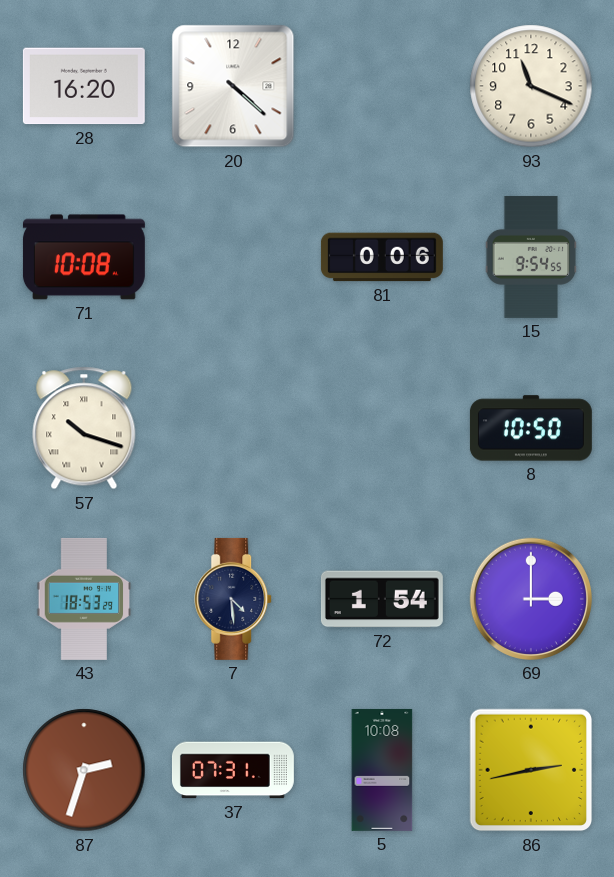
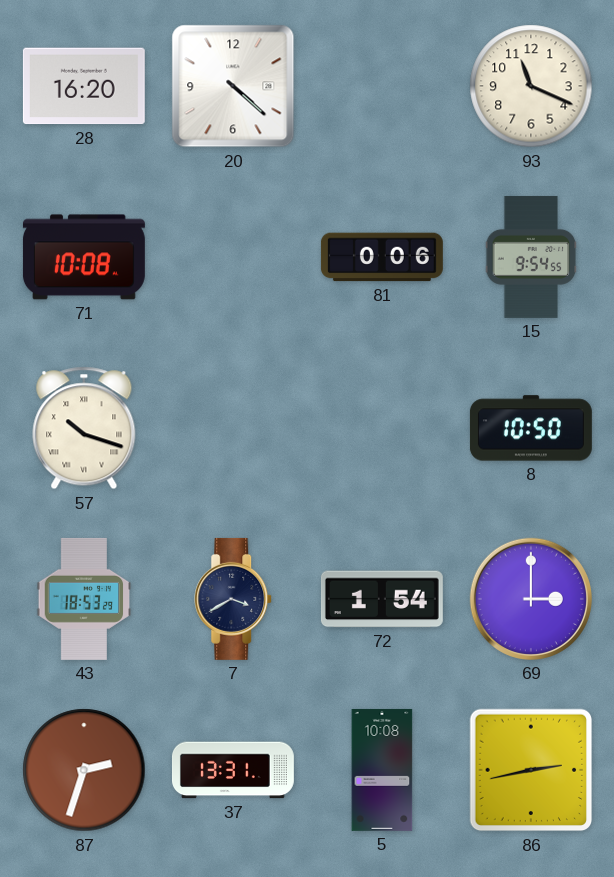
7: 4:29 -> 3:40
37: 07:31 -> 13:31
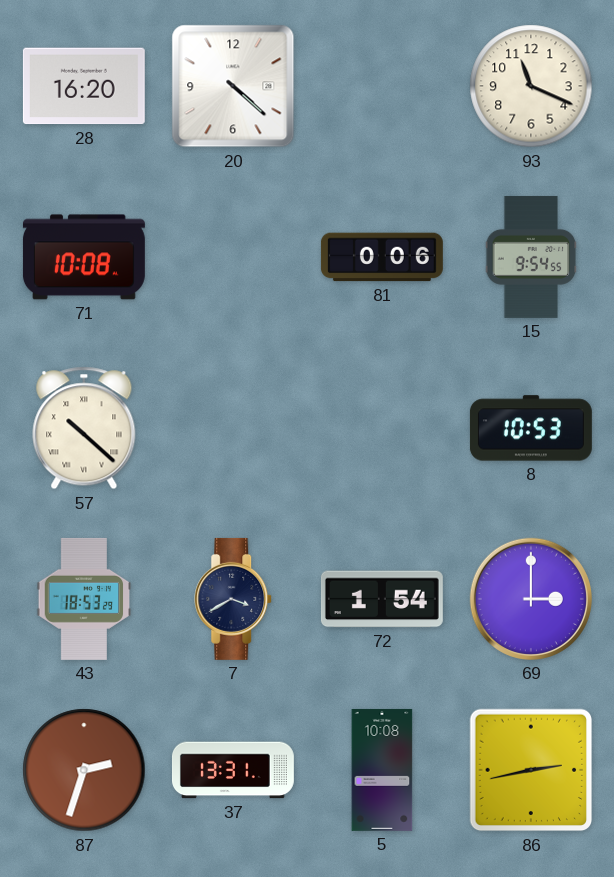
57: 10:18 -> 10:22
8: 10:50 -> 10:53
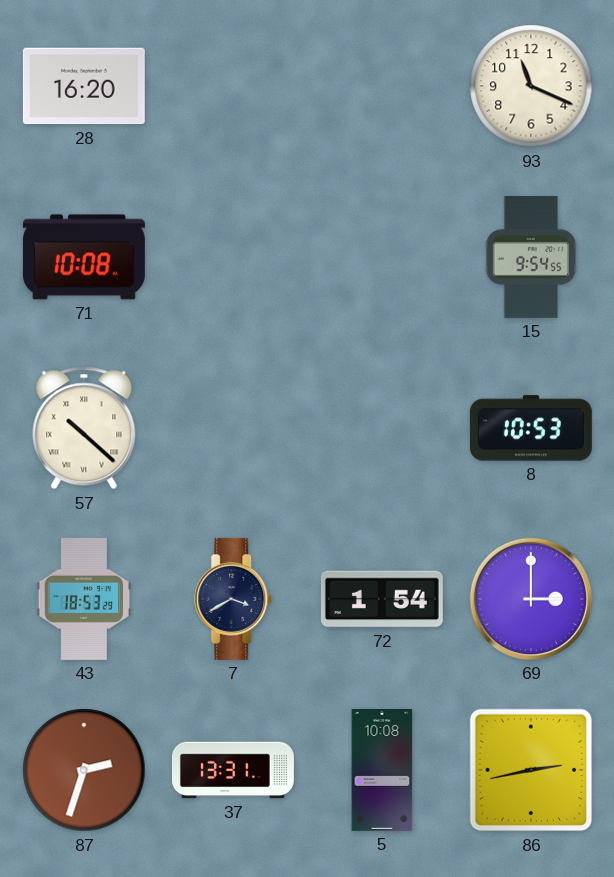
20: 4:22 -> none
81: 0:06 -> none
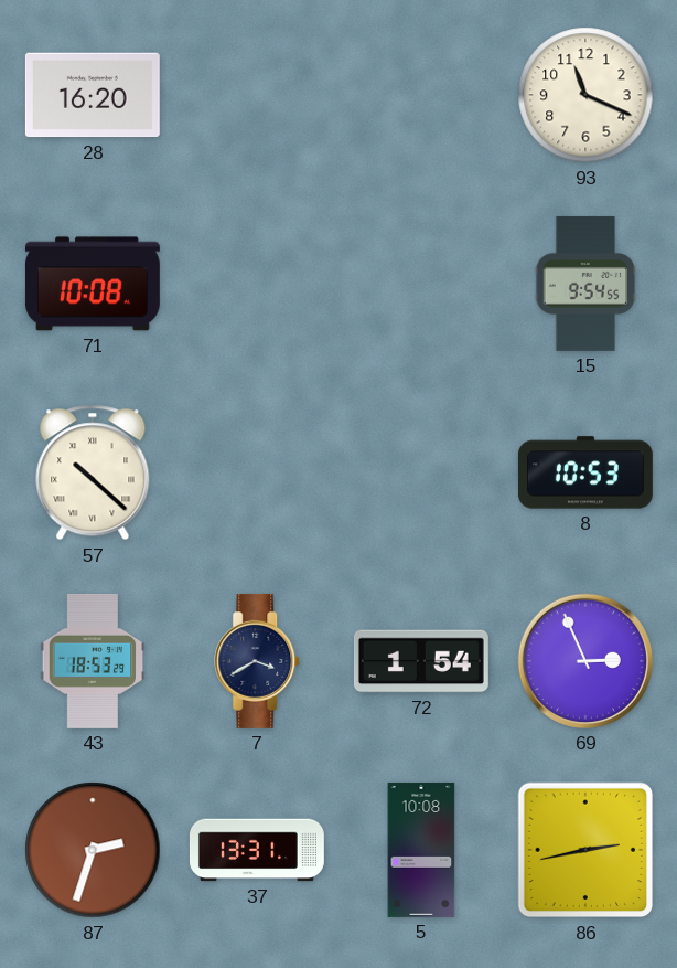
69: 3:00 -> 2:56
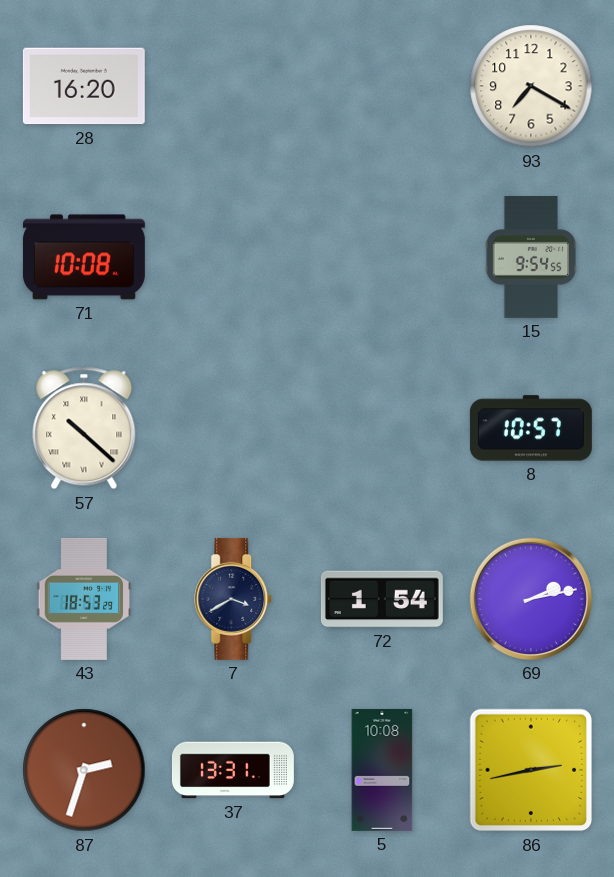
93: 11:19 -> 7:20
8: 10:53 -> 10:57
69: 2:56 -> 2:13
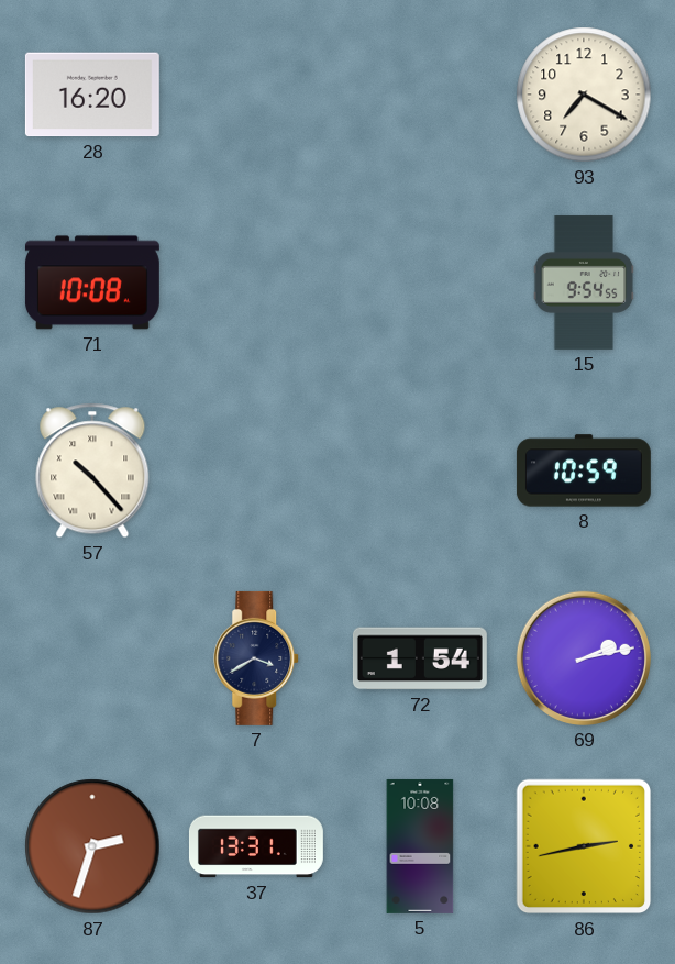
57: 10:22 -> 10:23
8: 10:57 -> 10:59
43: 18:53 -> none
